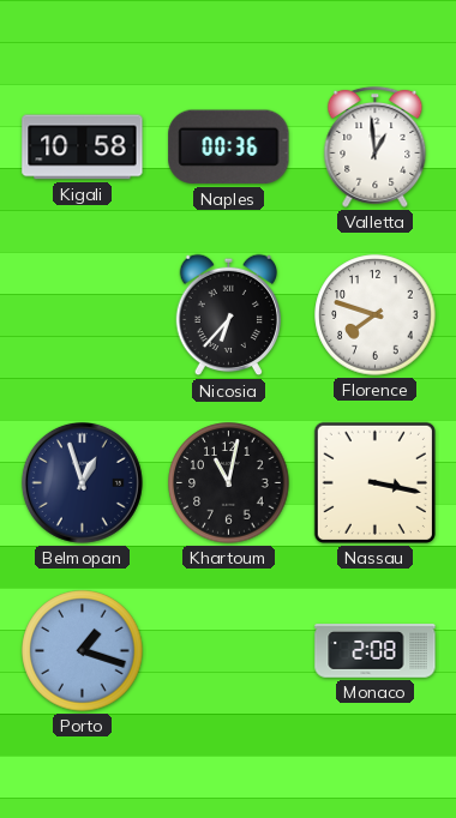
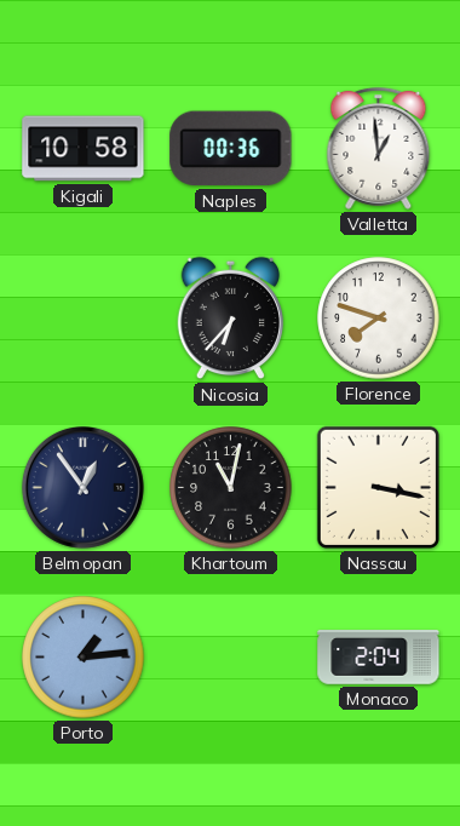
Belmopan: 12:57 -> 12:54
Porto: 1:18 -> 1:14
Monaco: 2:08 -> 2:04
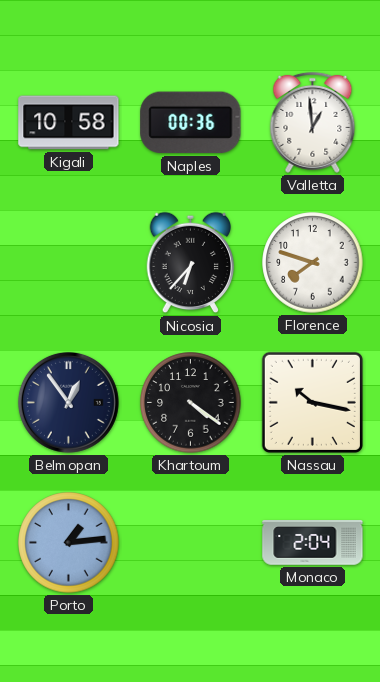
Khartoum: 11:02 -> 4:21
Nassau: 3:17 -> 10:17
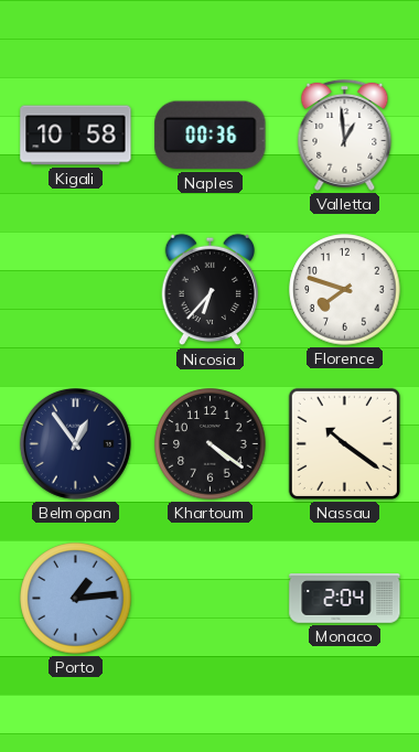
Nassau: 10:17 -> 10:21
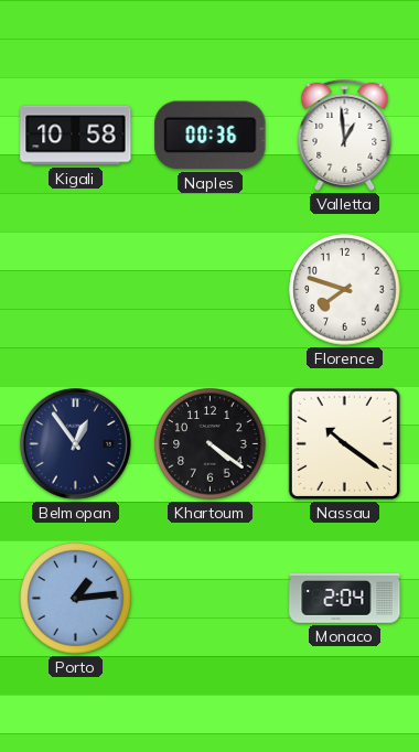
Nicosia: 6:37 -> none
